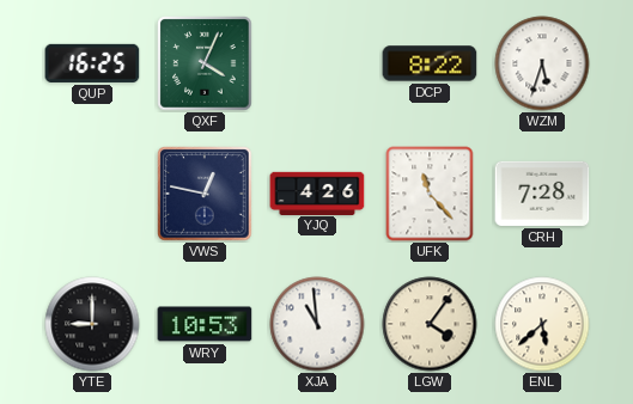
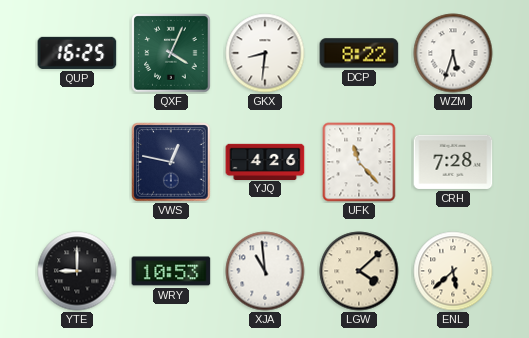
GKX: none -> 8:31
LGW: 4:06 -> 4:08
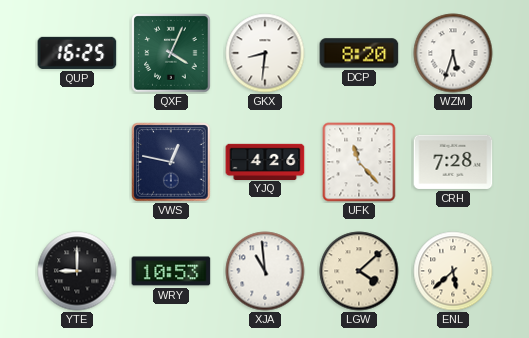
DCP: 8:22 -> 8:20
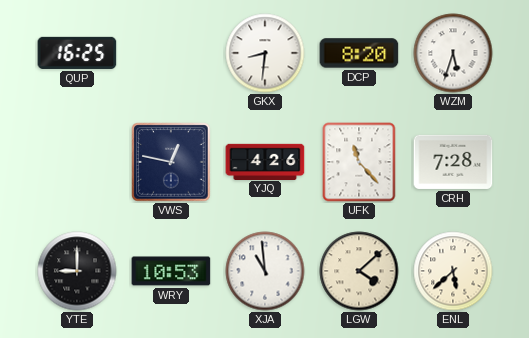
QXF: 4:04 -> none
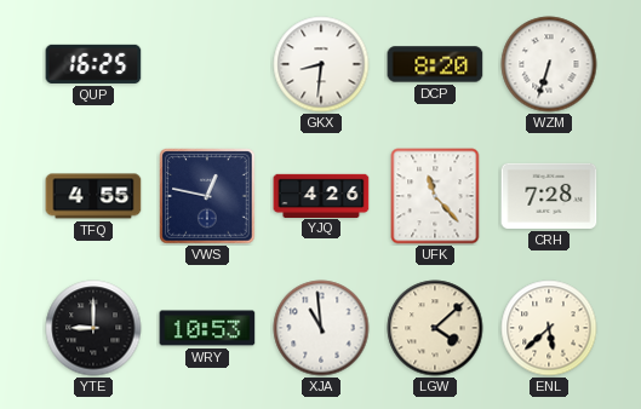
WZM: 5:33 -> 6:33
TFQ: none -> 4:55
